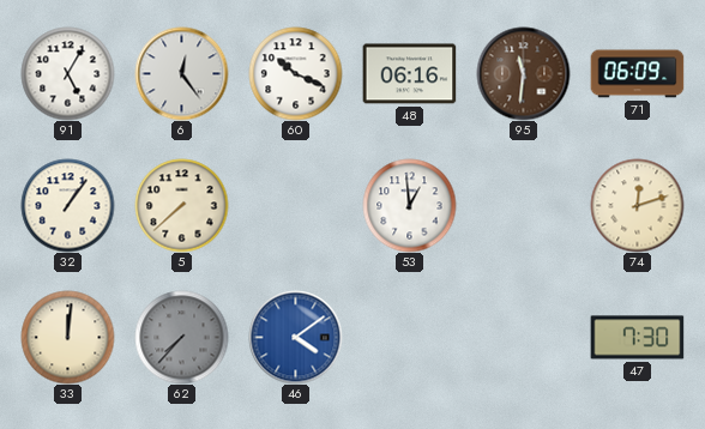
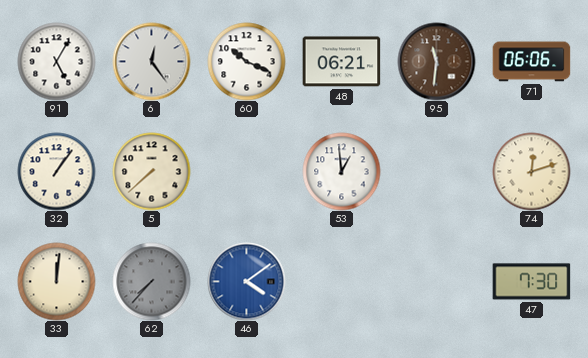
48: 06:16 -> 06:21
71: 06:09 -> 06:06
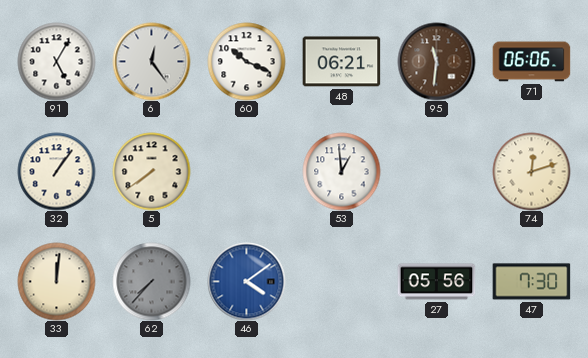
5: 7:38 -> 7:39
27: none -> 05:56
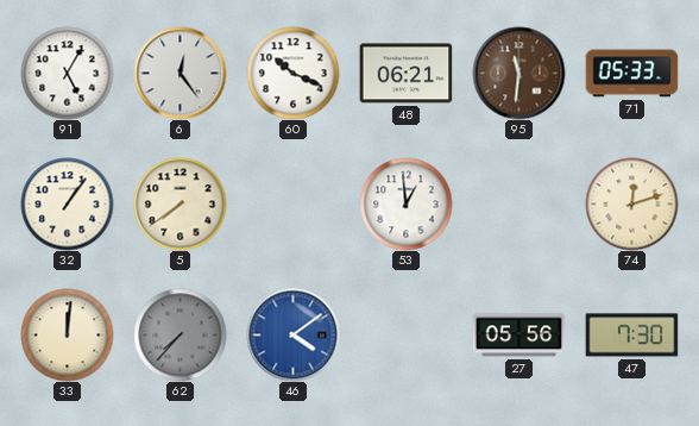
71: 06:06 -> 05:33
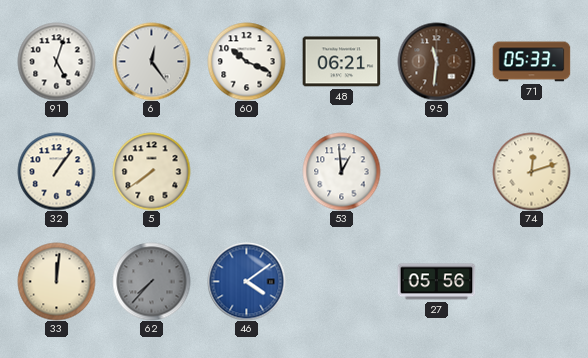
91: 5:05 -> 5:03
47: 7:30 -> none
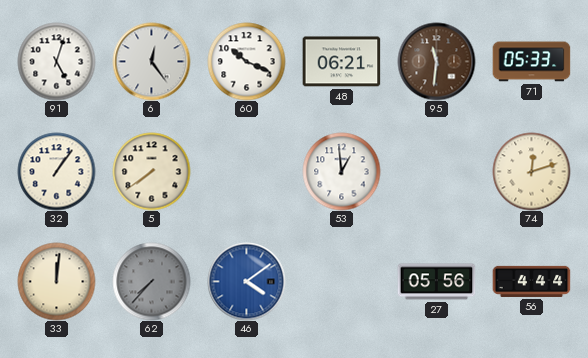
56: none -> 4:44
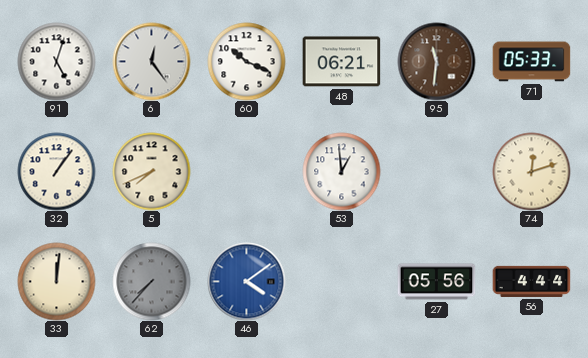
5: 7:39 -> 7:41
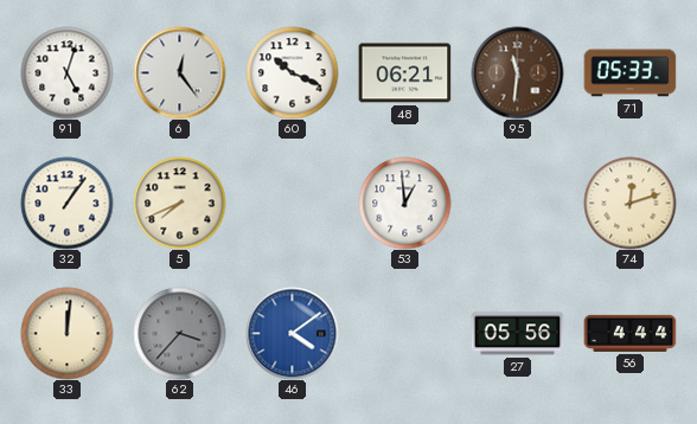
62: 7:37 -> 3:37
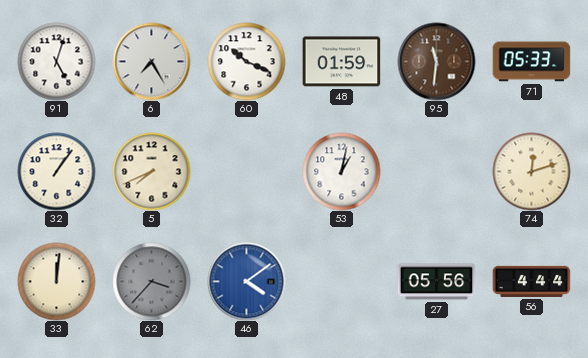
6: 12:24 -> 7:25
48: 06:21 -> 01:59
53: 12:59 -> 1:02
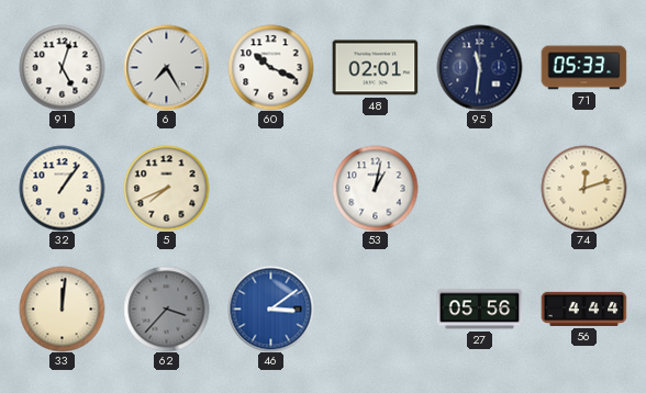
48: 01:59 -> 02:01
95 dial: brown -> navy
46: 4:09 -> 3:09
